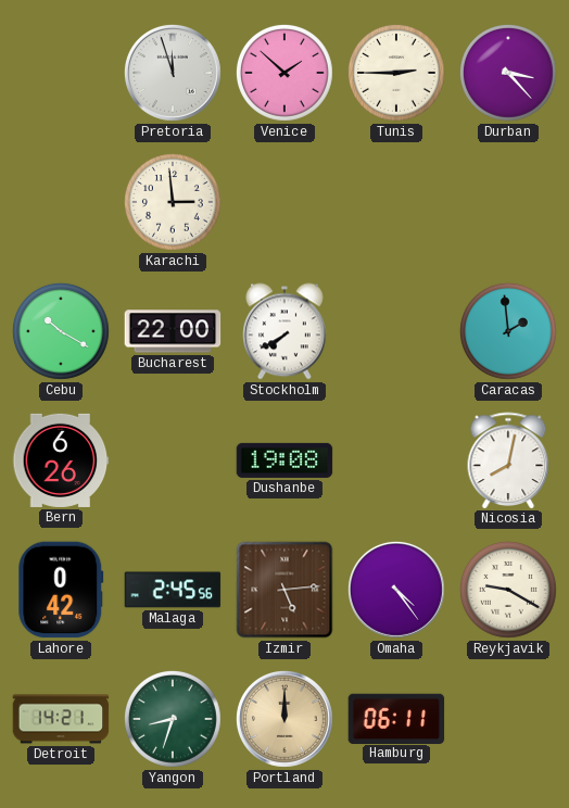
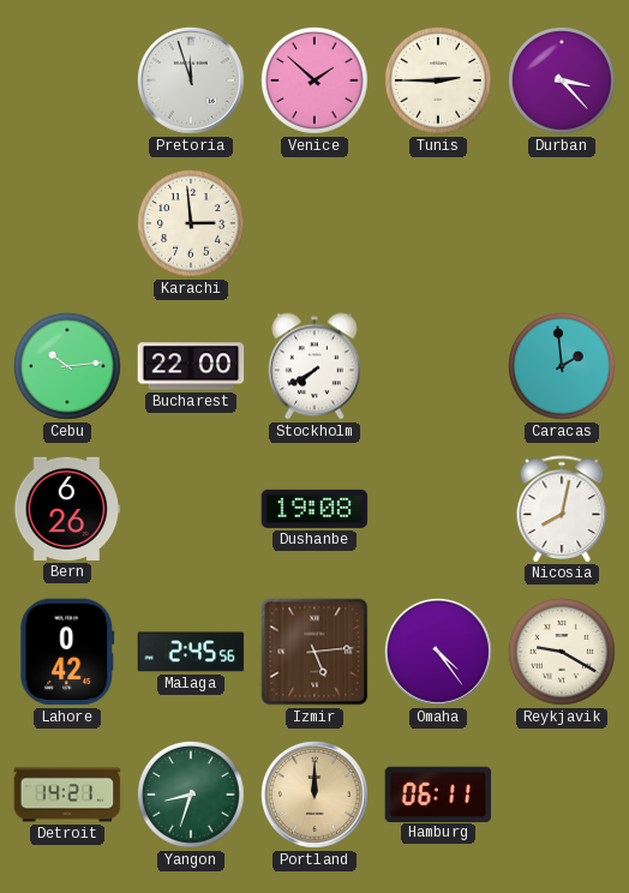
Cebu: 10:20 -> 10:14
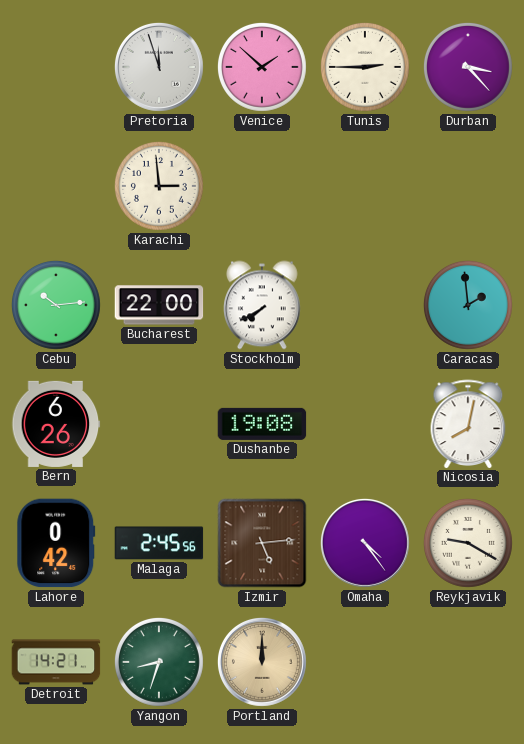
Hamburg: 06:11 -> none
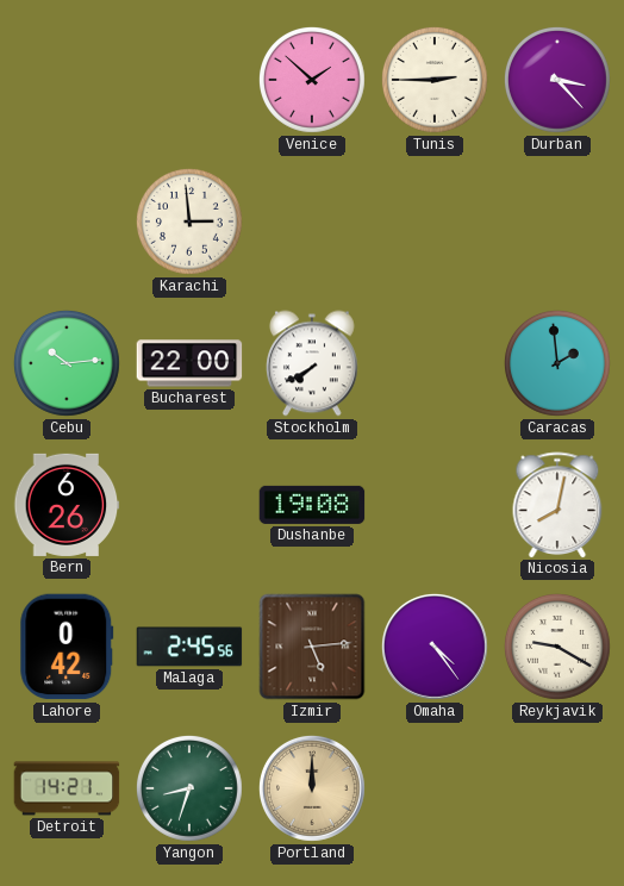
Pretoria: 11:57 -> none
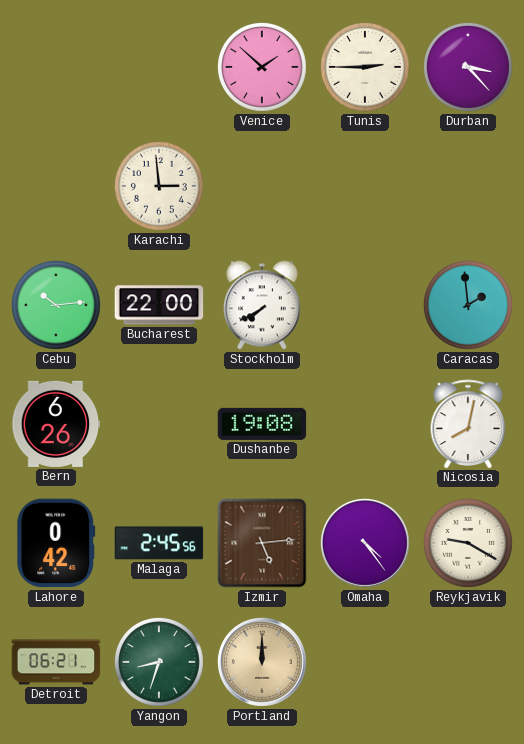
Detroit: 14:21 -> 06:21
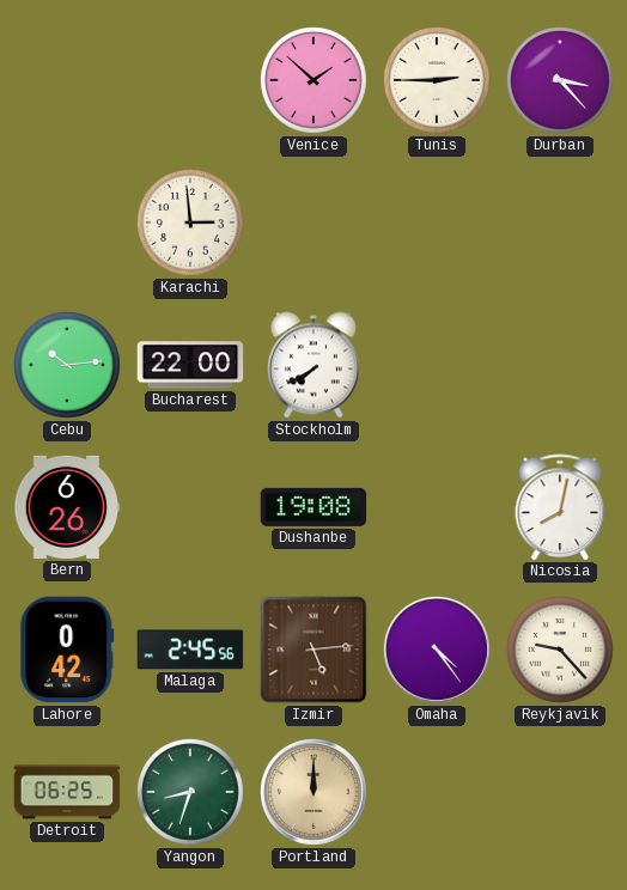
Caracas: 1:59 -> none
Reykjavik: 9:20 -> 9:23
Detroit: 06:21 -> 06:25
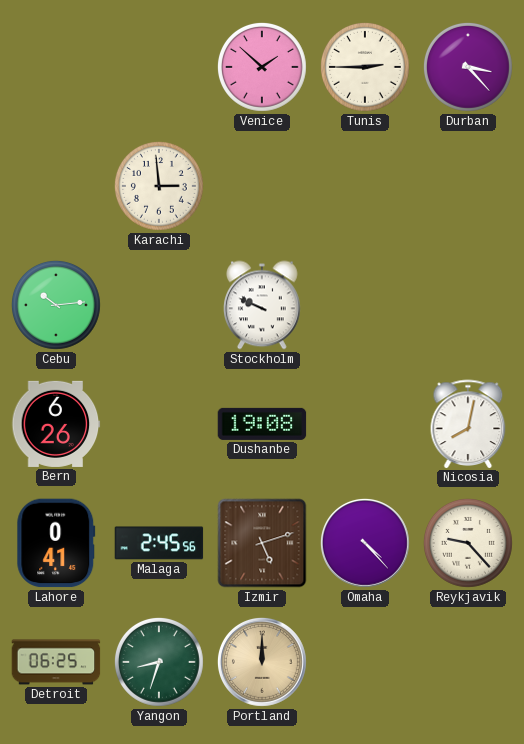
Bucharest: 22:00 -> none
Stockholm: 7:40 -> 9:49
Lahore: 0:42 -> 0:41
Izmir: 5:14 -> 5:12
Omaha: 4:24 -> 4:23
